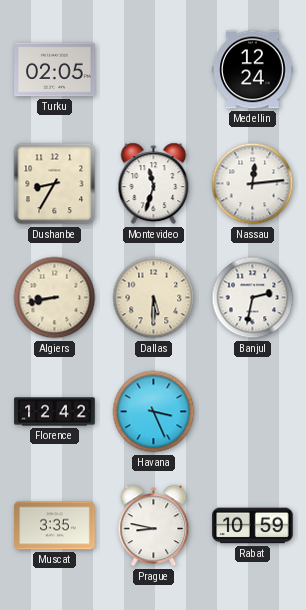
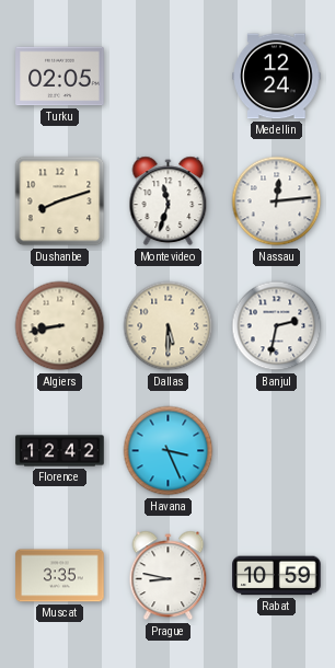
Dushanbe: 8:35 -> 8:12
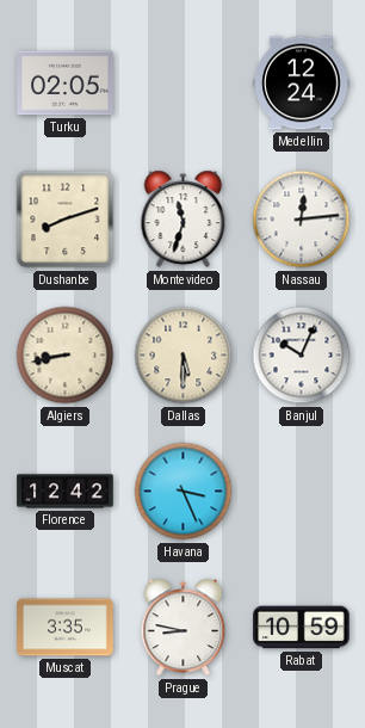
Banjul: 2:32 -> 10:04
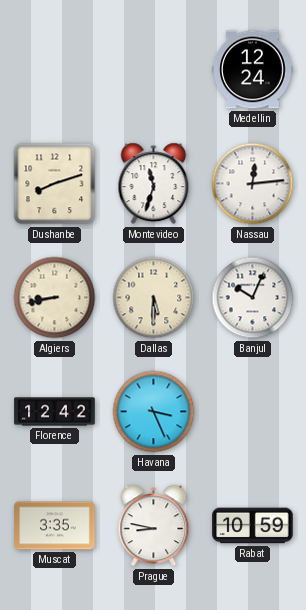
Turku: 02:05 -> none
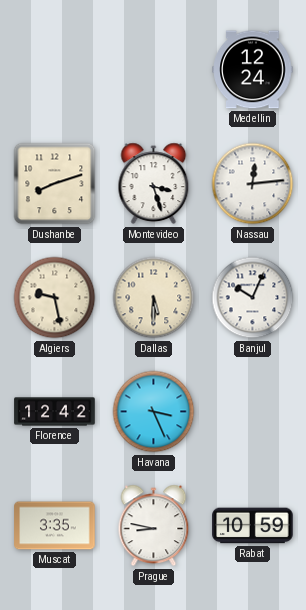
Montevideo: 11:33 -> 3:27
Algiers: 8:43 -> 9:28
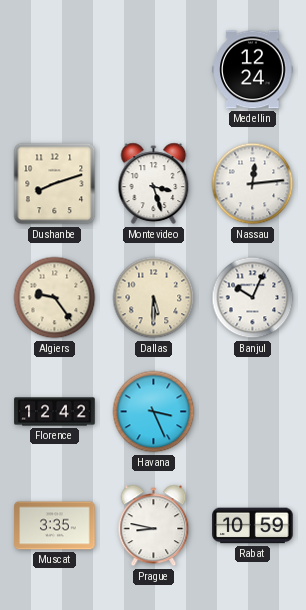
Algiers: 9:28 -> 9:24
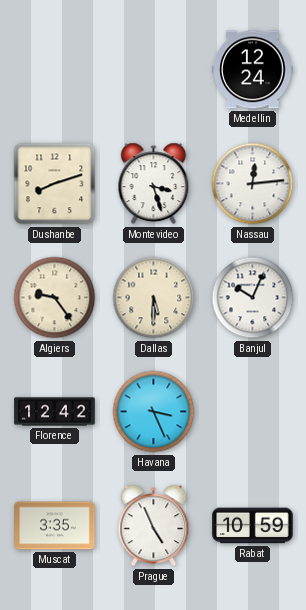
Prague: 8:47 -> 4:56
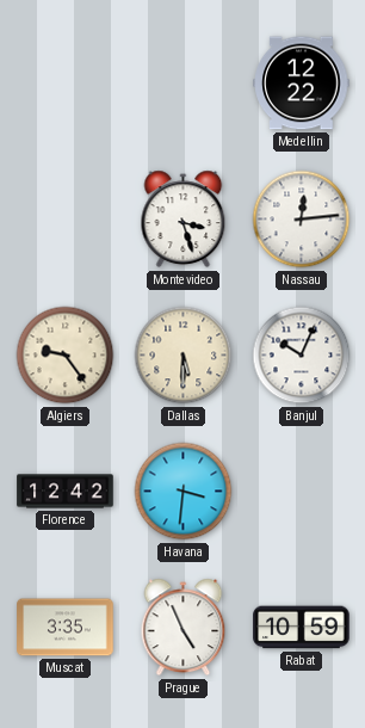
Medellin: 12:24 -> 12:22
Dushanbe: 8:12 -> none
Havana: 3:26 -> 3:31
